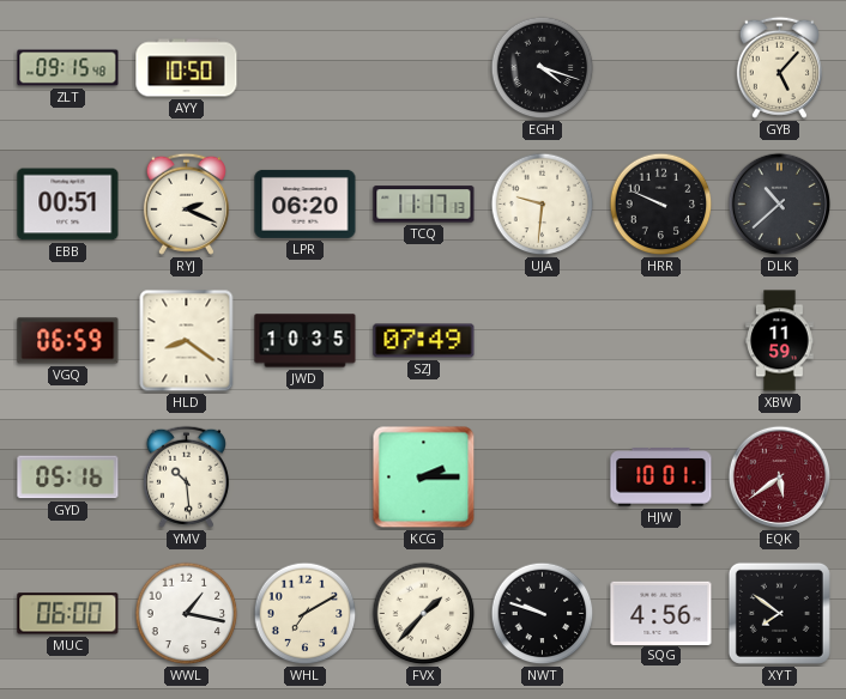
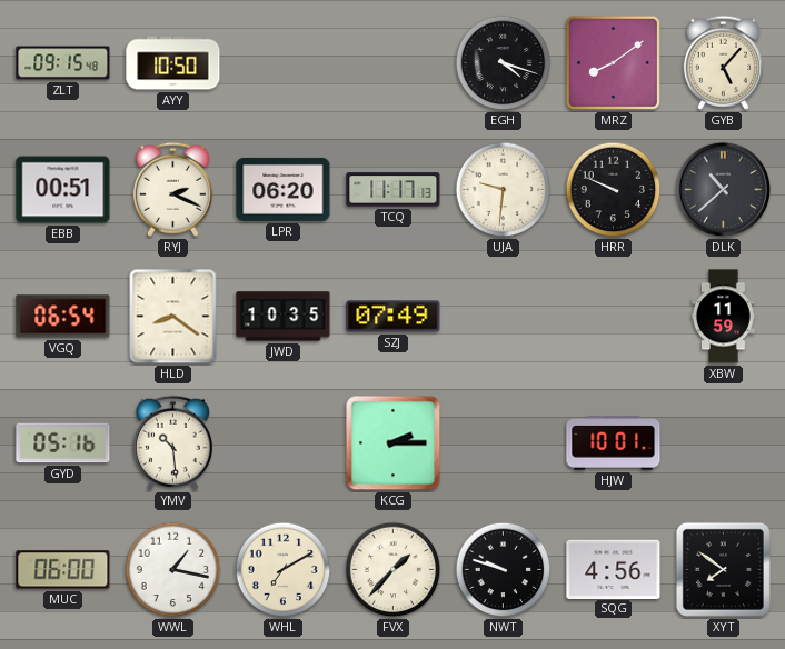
MRZ: none -> 8:09
VGQ: 06:59 -> 06:54
EQK: 5:39 -> none
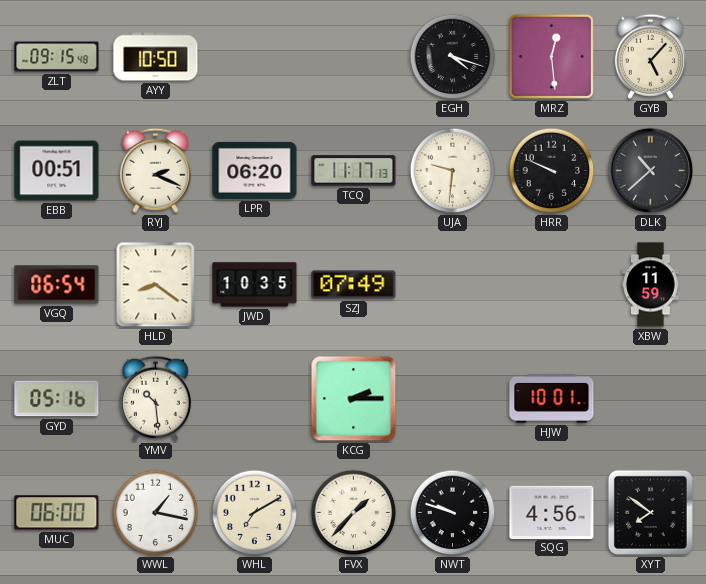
MRZ: 8:09 -> 12:29
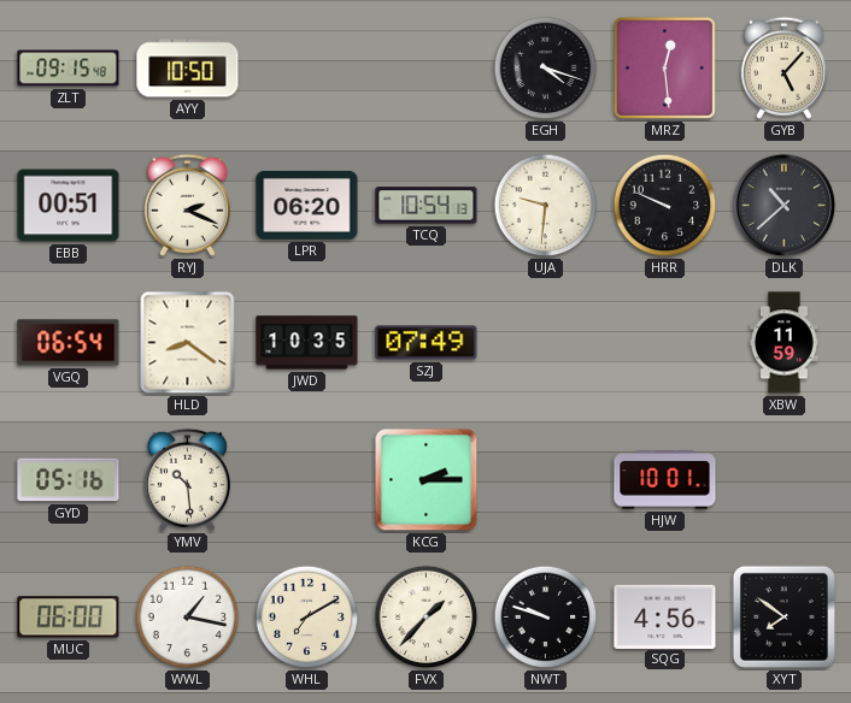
TCQ: 11:17 -> 10:54
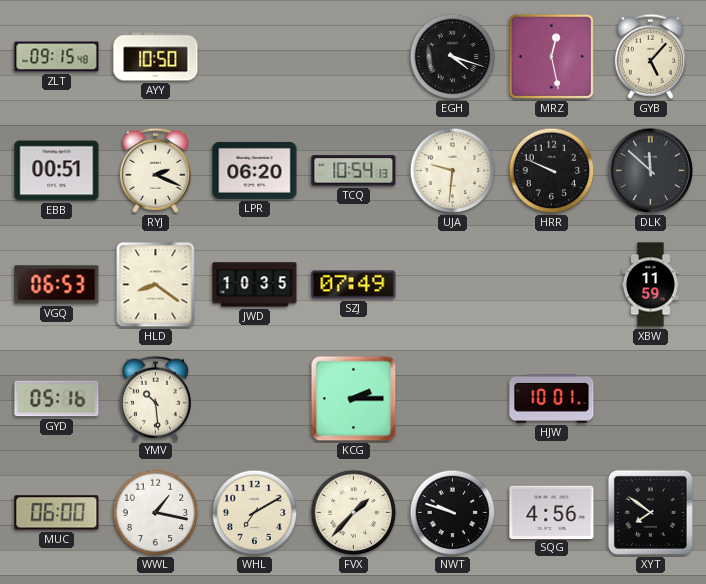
MRZ: 12:29 -> 12:28
DLK: 10:38 -> 11:52
VGQ: 06:54 -> 06:53
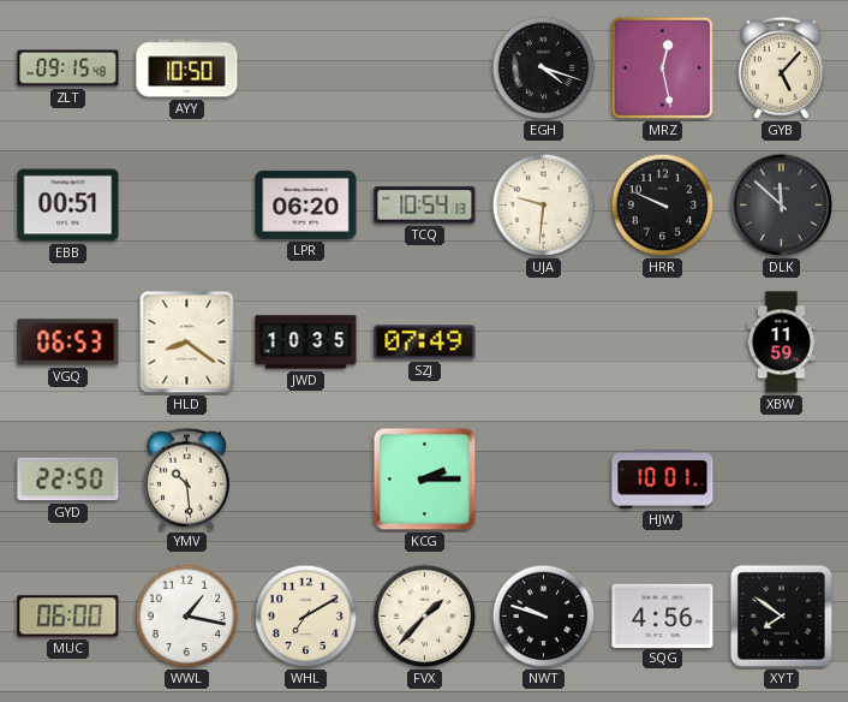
RYJ: 2:19 -> none
GYD: 05:16 -> 22:50
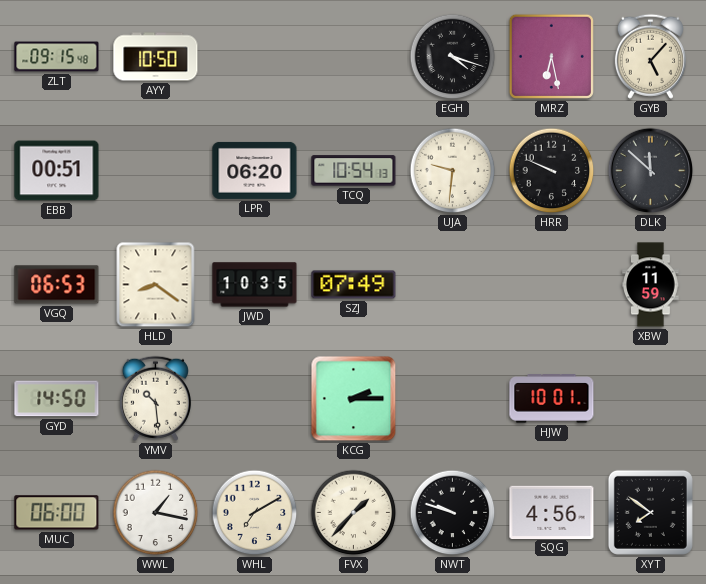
MRZ: 12:28 -> 6:28
GYD: 22:50 -> 14:50
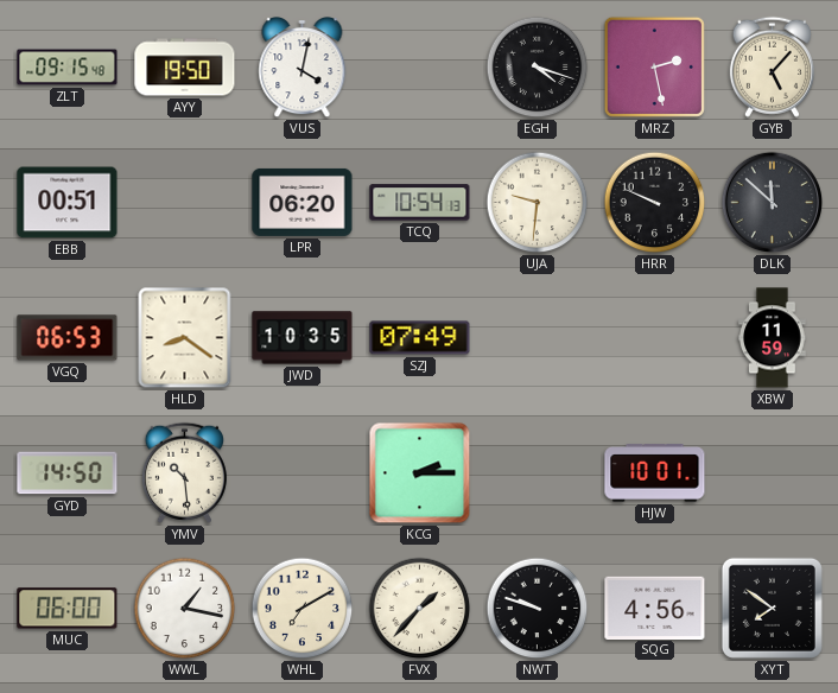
AYY: 10:50 -> 19:50
VUS: none -> 4:02
MRZ: 6:28 -> 2:28
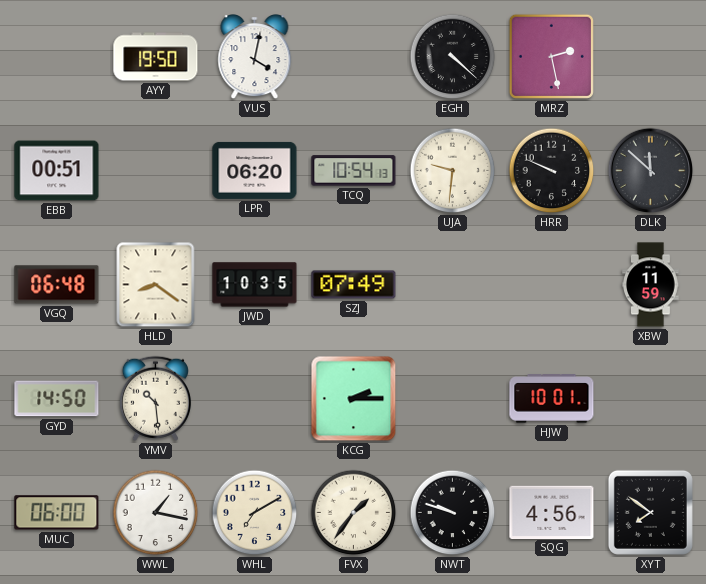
ZLT: 09:15 -> none
EGH: 4:18 -> 4:22
GYB: 5:07 -> none
VGQ: 06:53 -> 06:48
FVX: 1:37 -> 1:36
